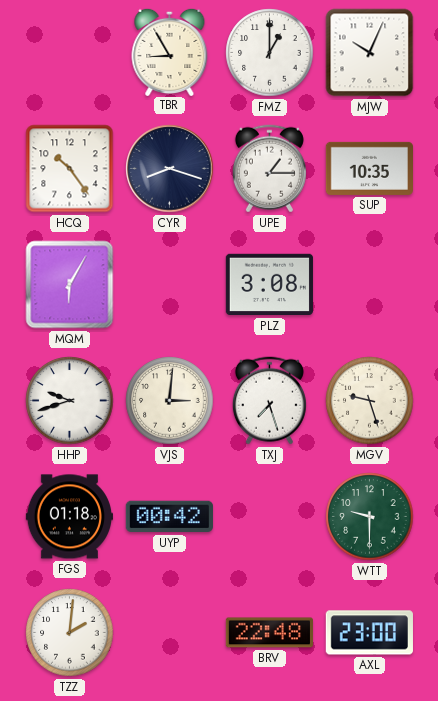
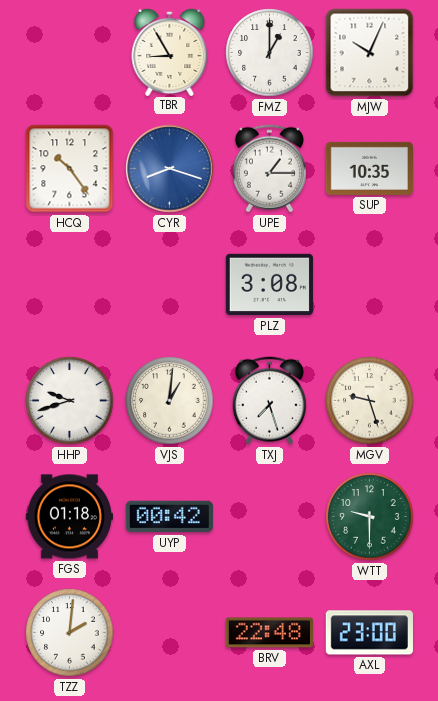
CYR dial: navy -> blue
MQM: 6:05 -> none
VJS: 3:01 -> 1:01
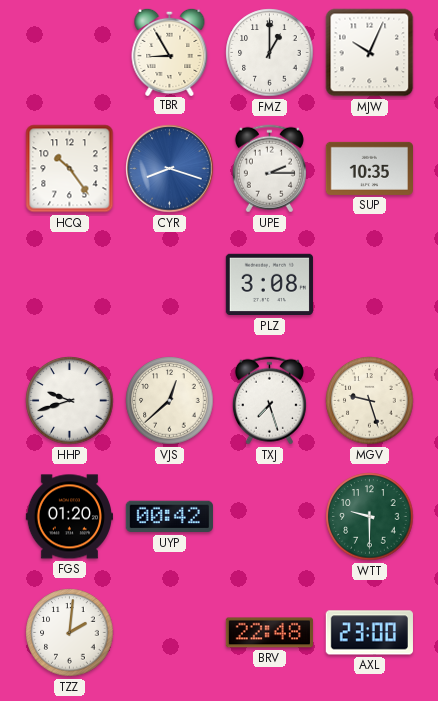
UPE: 1:15 -> 2:15
VJS: 1:01 -> 12:38
FGS: 01:18 -> 01:20
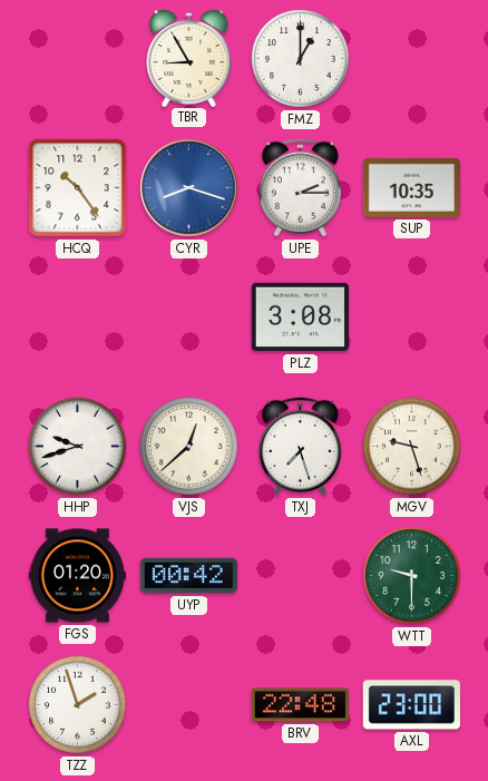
MJW: 10:04 -> none
TZZ: 2:01 -> 1:57
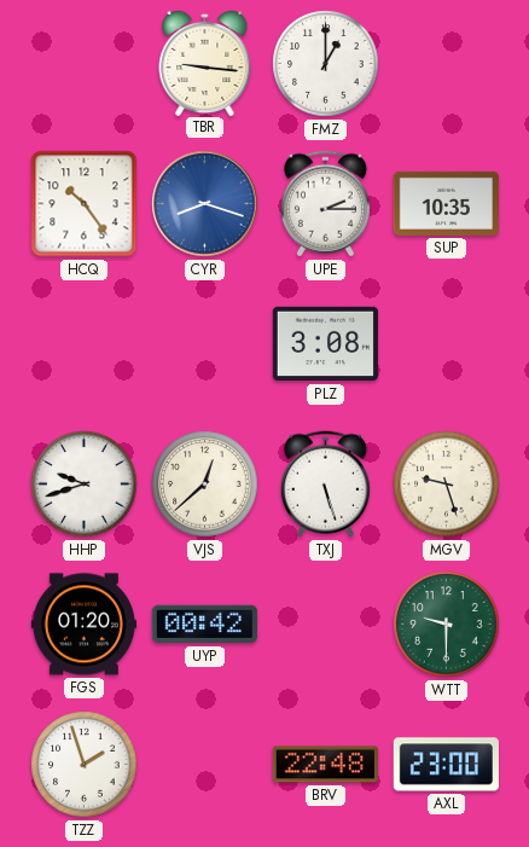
TBR: 8:55 -> 9:16
TXJ: 7:27 -> 5:27
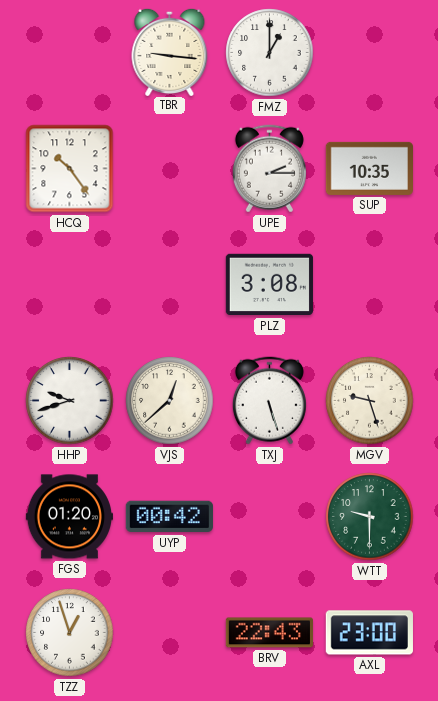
CYR: 8:18 -> none
TZZ: 1:57 -> 12:57
BRV: 22:48 -> 22:43
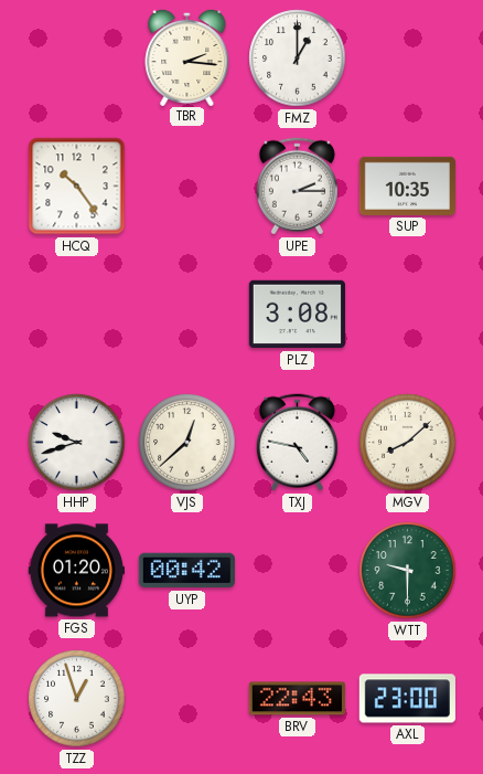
TBR: 9:16 -> 2:16
TXJ: 5:27 -> 4:47
MGV: 9:27 -> 8:08
